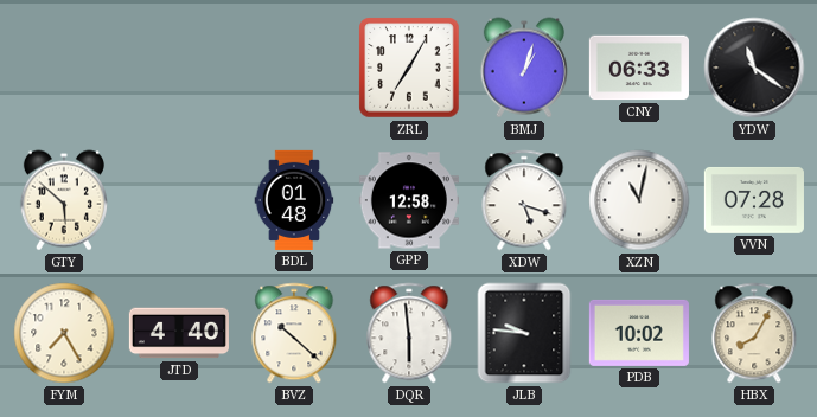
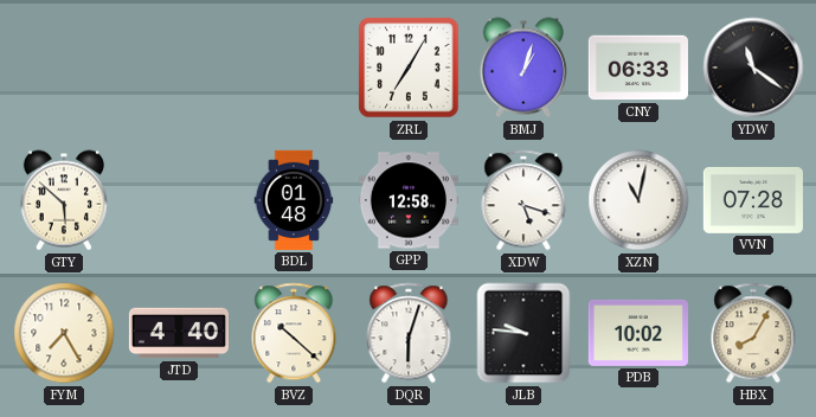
DQR: 5:59 -> 6:03
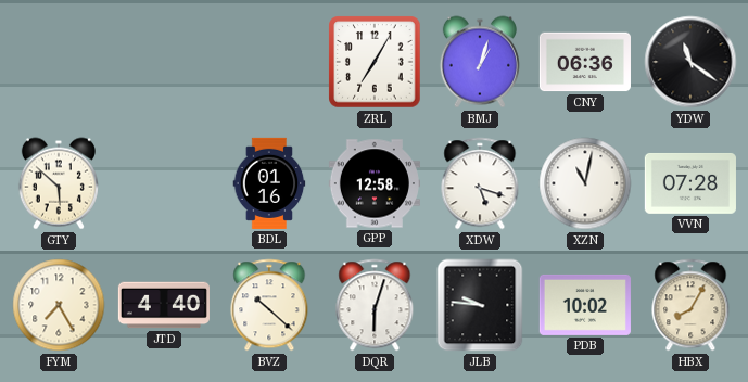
CNY: 06:33 -> 06:36
BDL: 01:48 -> 01:16
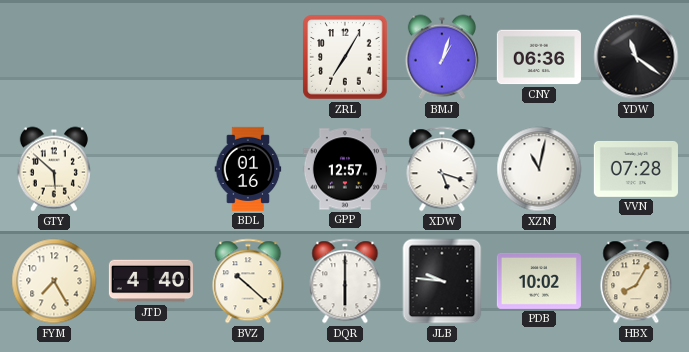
GPP: 12:58 -> 12:57
DQR: 6:03 -> 6:00
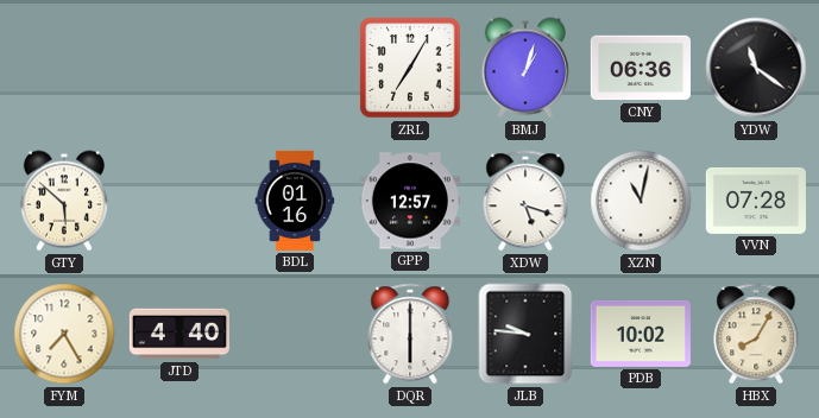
BVZ: 10:22 -> none
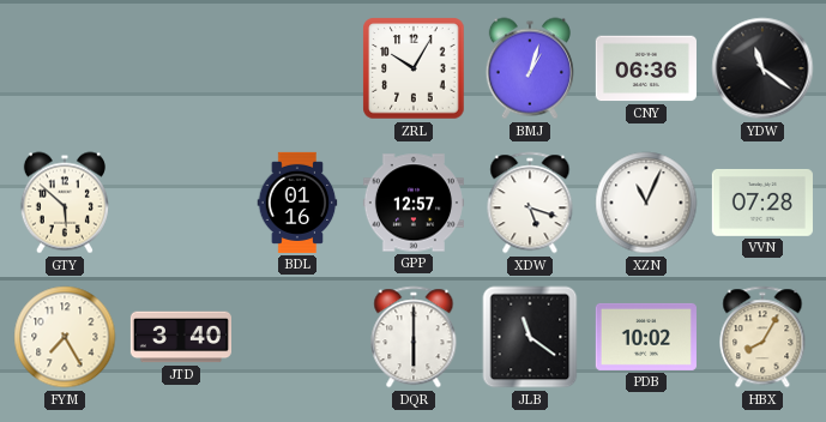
ZRL: 7:05 -> 10:05
XZN: 11:02 -> 11:04
JTD: 4:40 -> 3:40
JLB: 9:46 -> 11:21
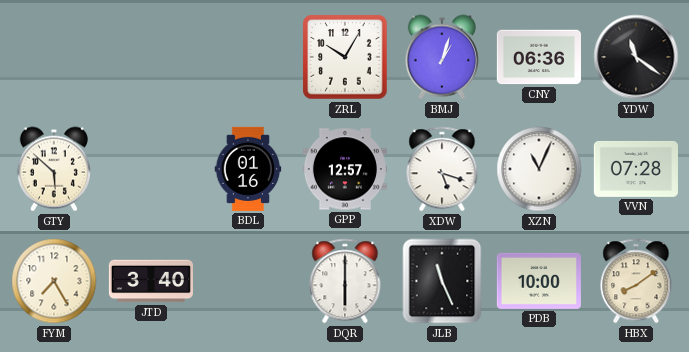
JLB: 11:21 -> 11:26
PDB: 10:02 -> 10:00
HBX: 8:05 -> 8:09
